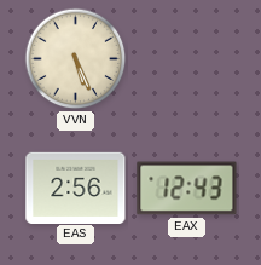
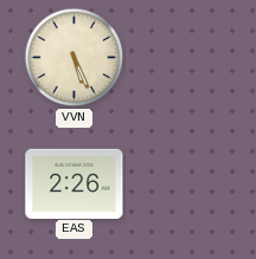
EAS: 2:56 -> 2:26
EAX: 12:43 -> none
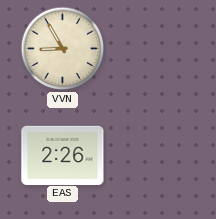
VVN: 5:26 -> 8:55
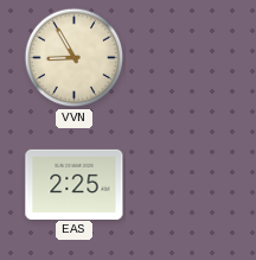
EAS: 2:26 -> 2:25
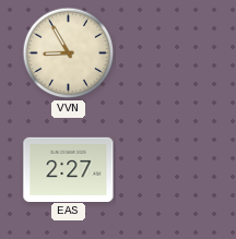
EAS: 2:25 -> 2:27
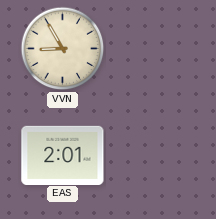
EAS: 2:27 -> 2:01
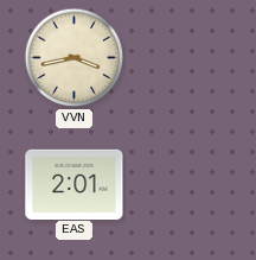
VVN: 8:55 -> 3:43
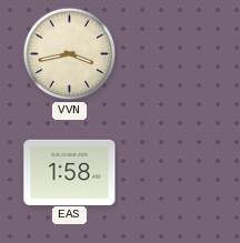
EAS: 2:01 -> 1:58
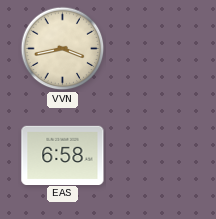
EAS: 1:58 -> 6:58
